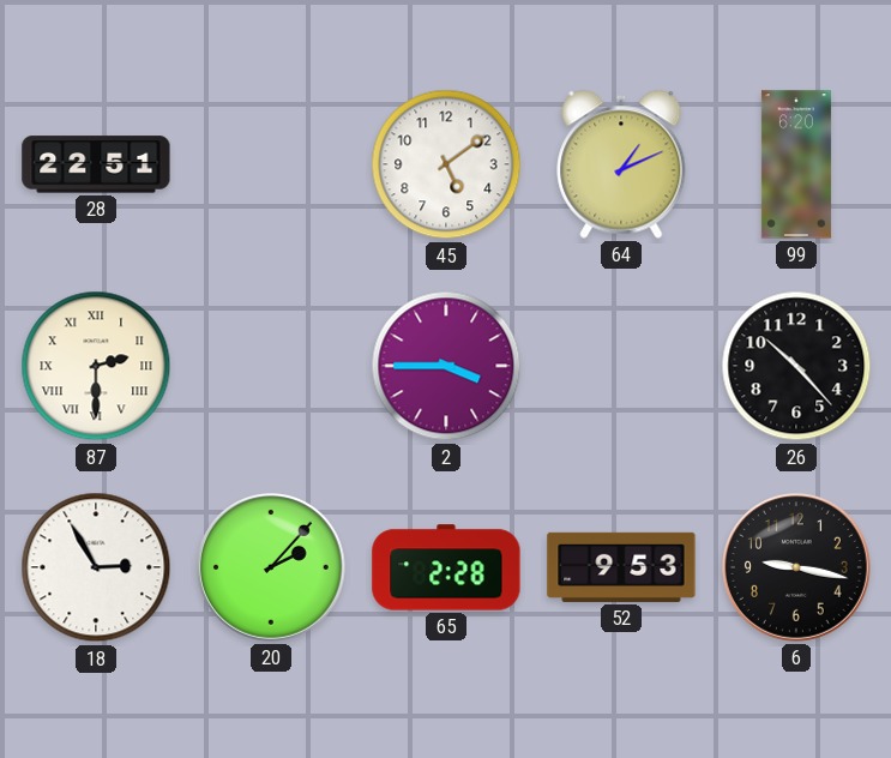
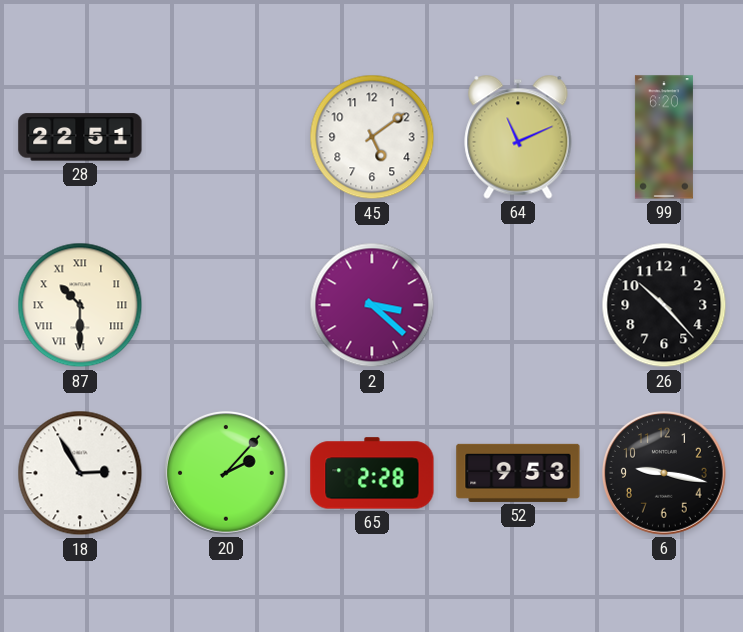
64: 1:11 -> 11:11
87: 2:30 -> 10:30
2: 3:45 -> 3:22
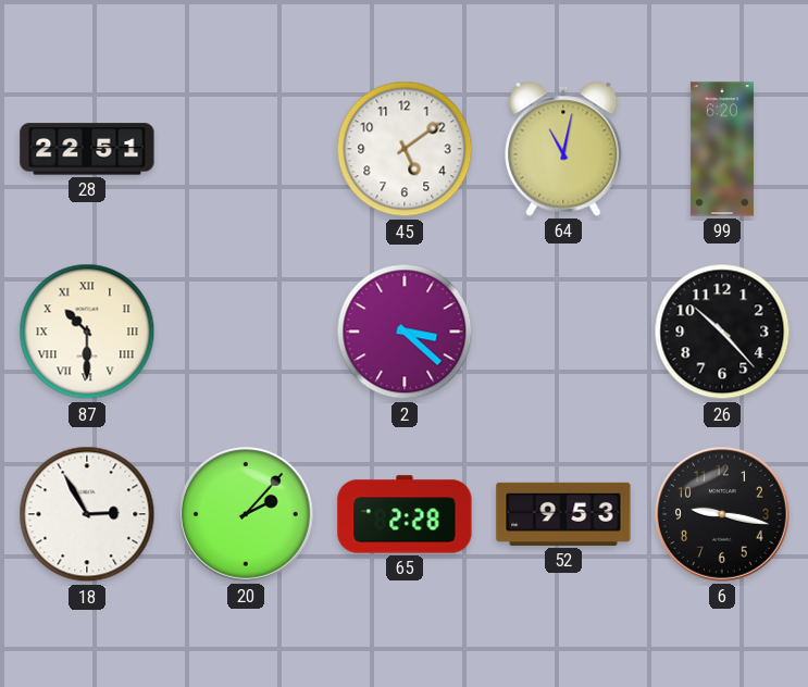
64: 11:11 -> 11:02
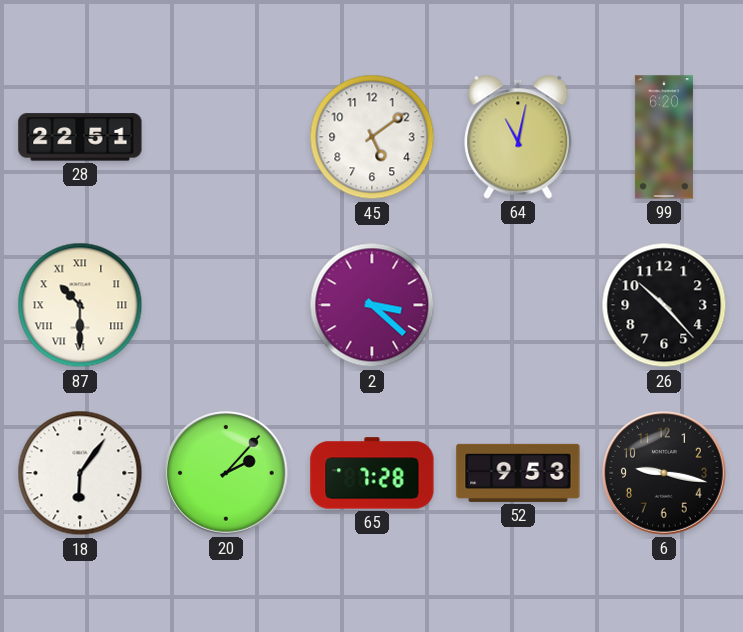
18: 2:55 -> 6:06
65: 2:28 -> 7:28
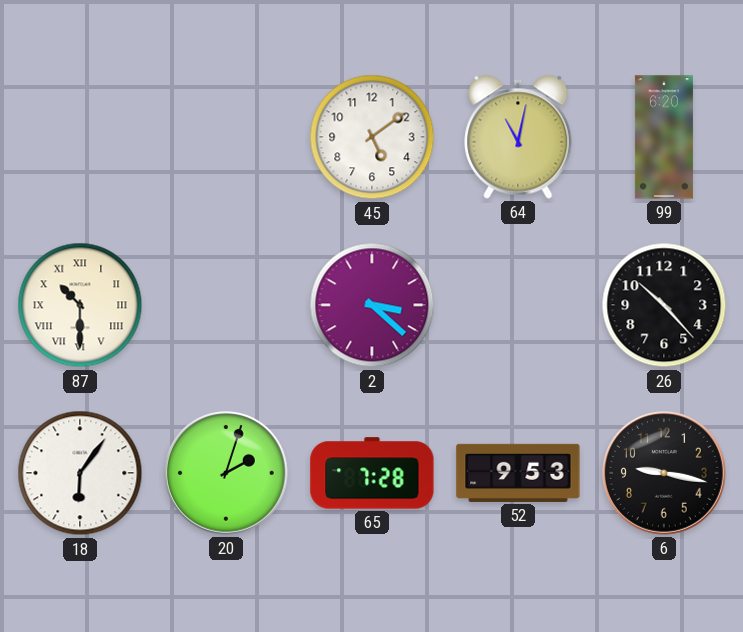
28: 22:51 -> none
20: 2:07 -> 2:03
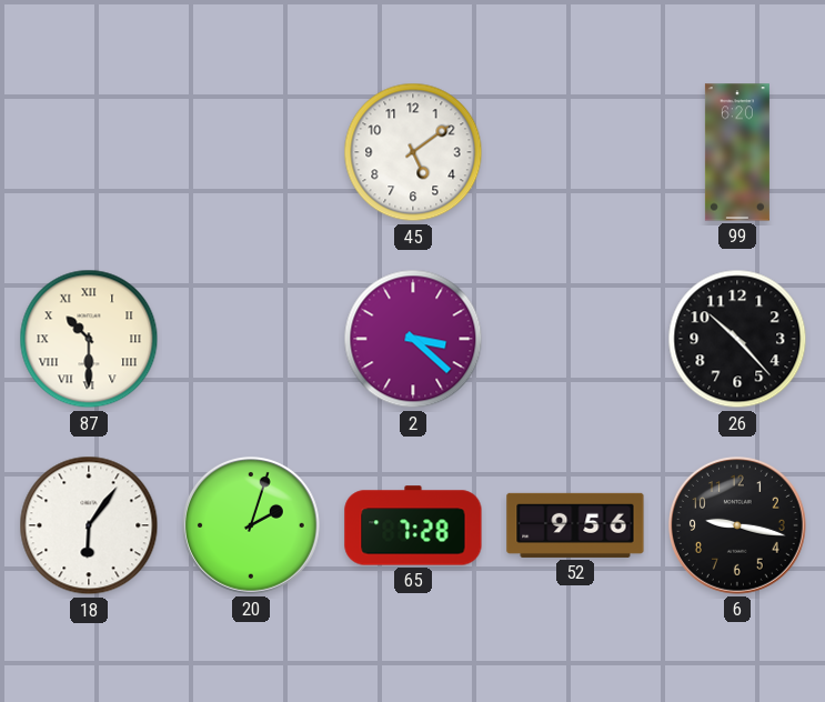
64: 11:02 -> none
52: 9:53 -> 9:56
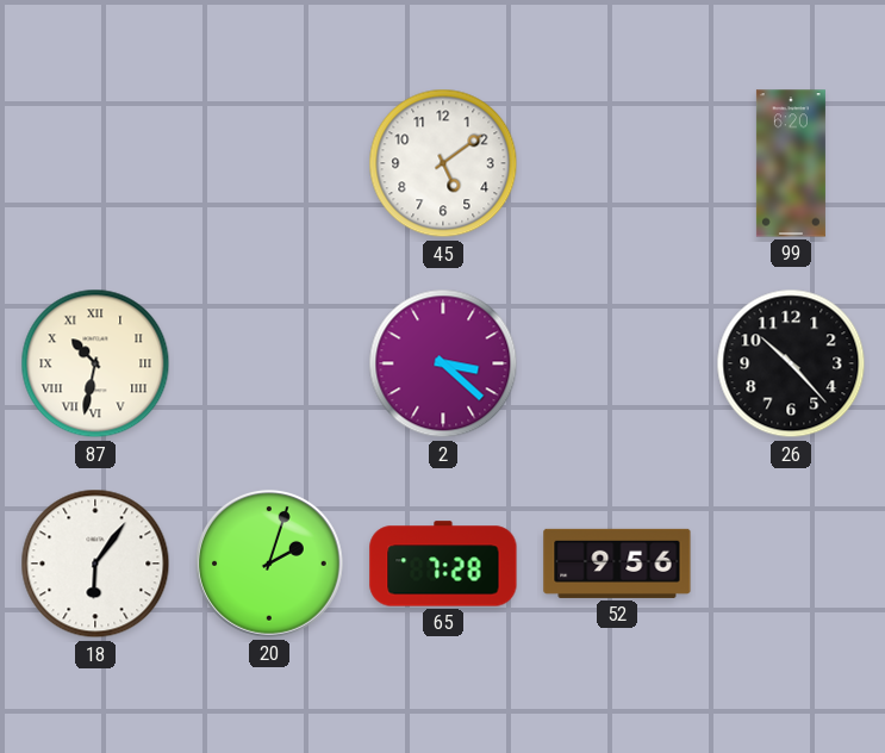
87: 10:30 -> 10:32
6: 9:17 -> none
